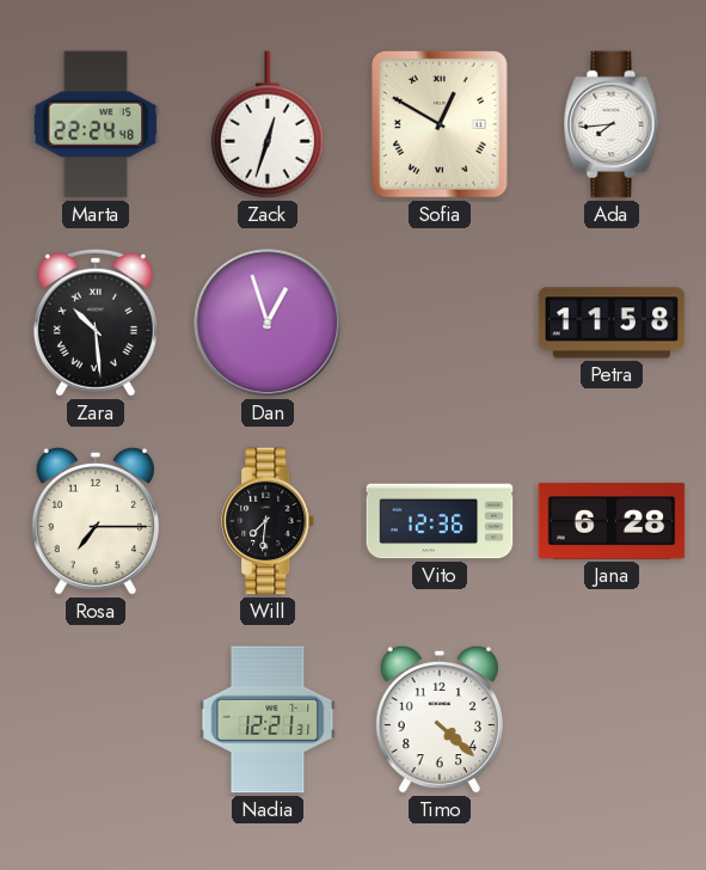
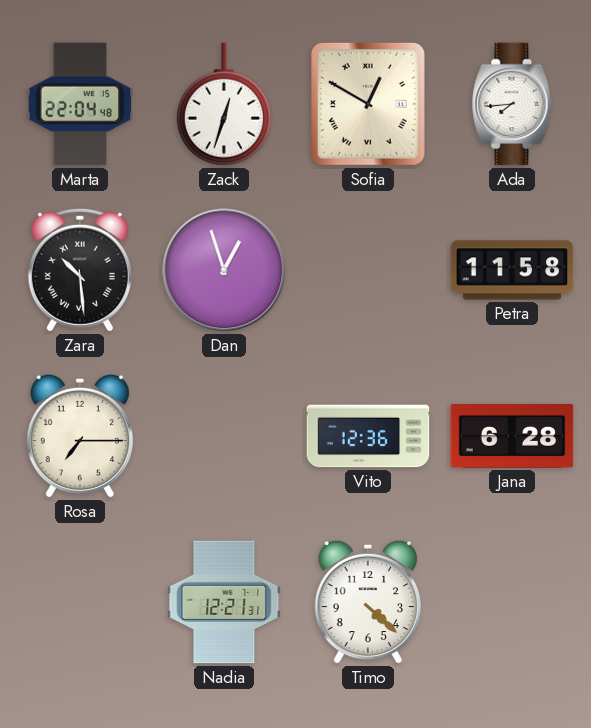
Marta: 22:24 -> 22:04
Will: 7:31 -> none
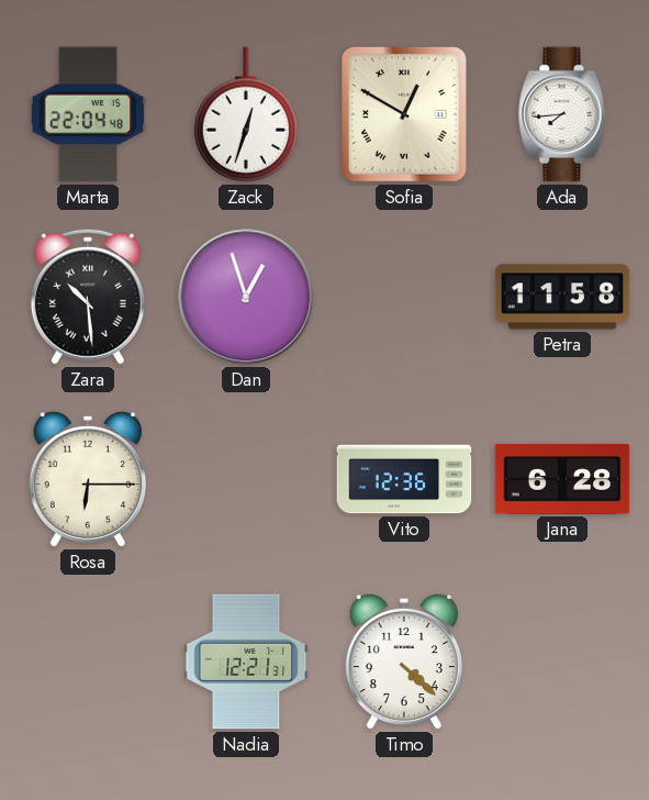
Rosa: 7:15 -> 6:15
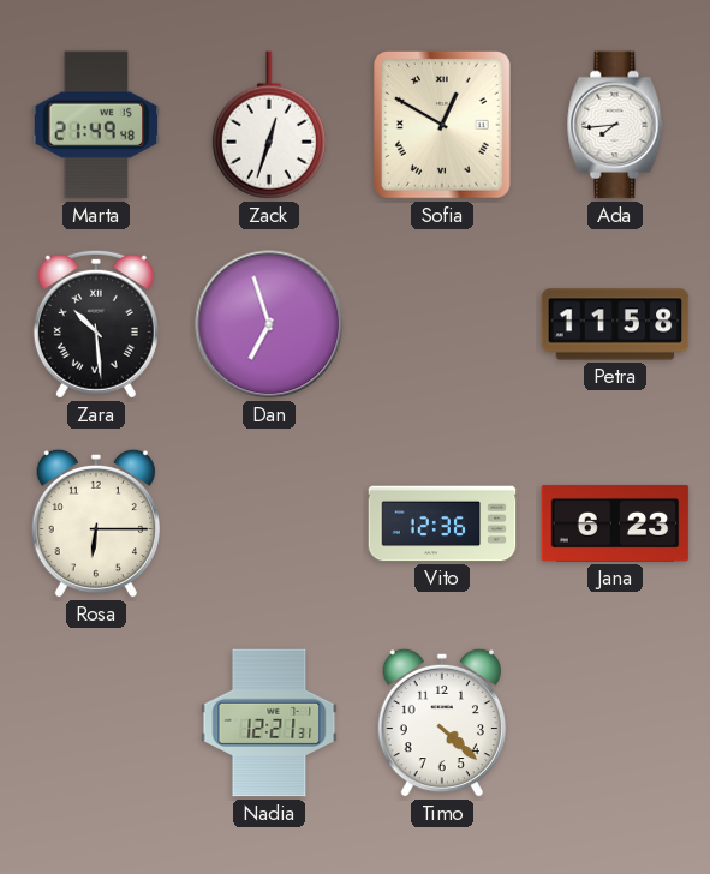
Marta: 22:04 -> 21:49
Dan: 12:57 -> 6:57
Jana: 6:28 -> 6:23
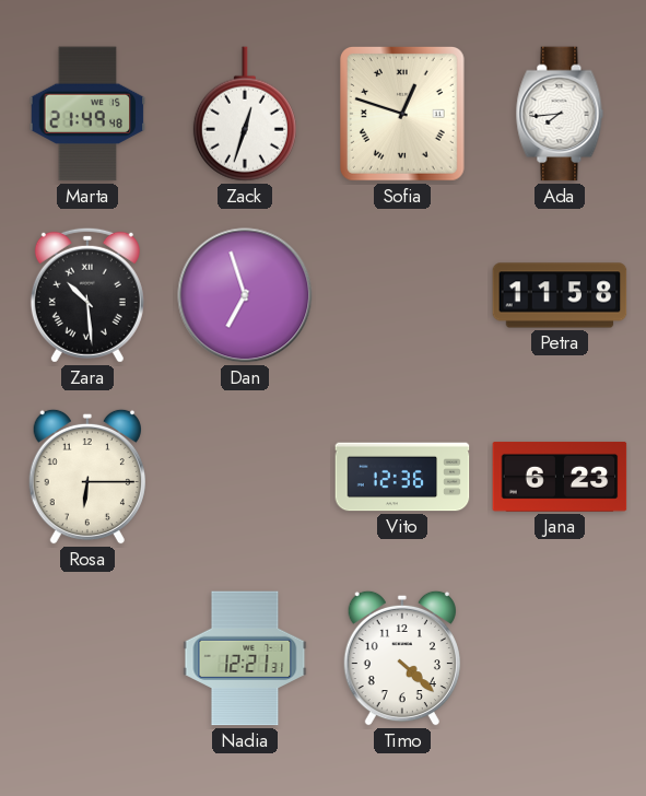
Sofia: 12:50 -> 12:48
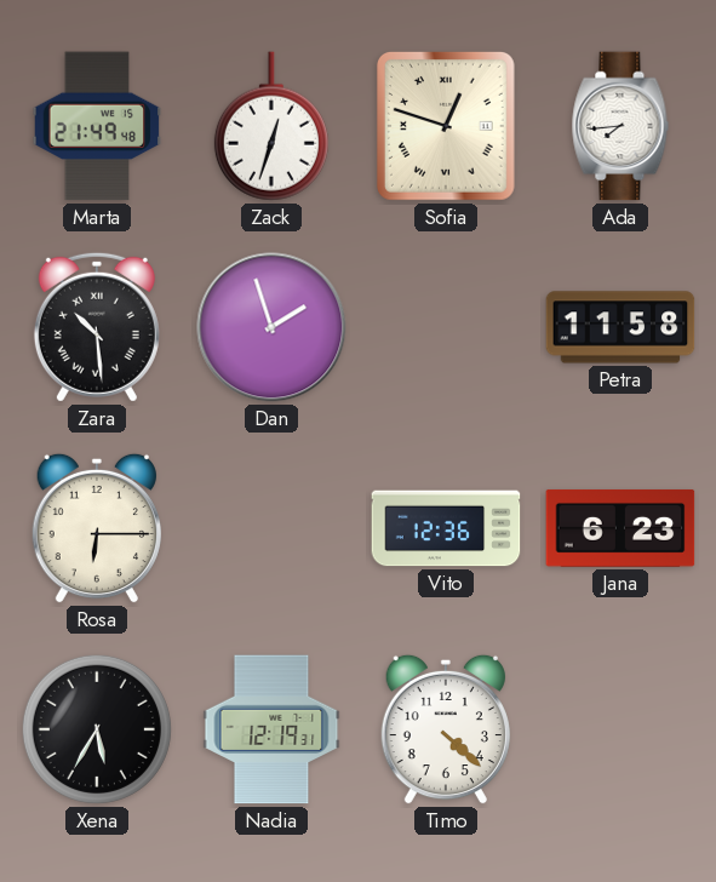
Dan: 6:57 -> 1:57
Xena: none -> 5:35
Nadia: 12:21 -> 12:19
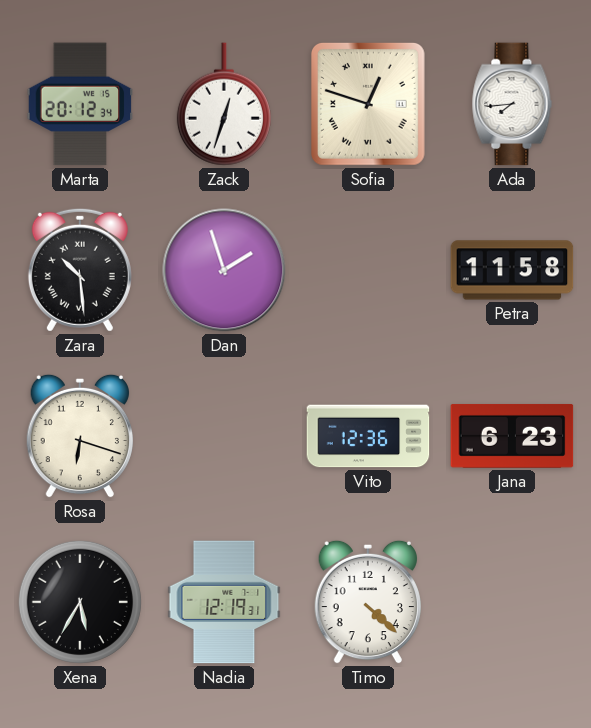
Marta: 21:49 -> 20:12
Rosa: 6:15 -> 6:18
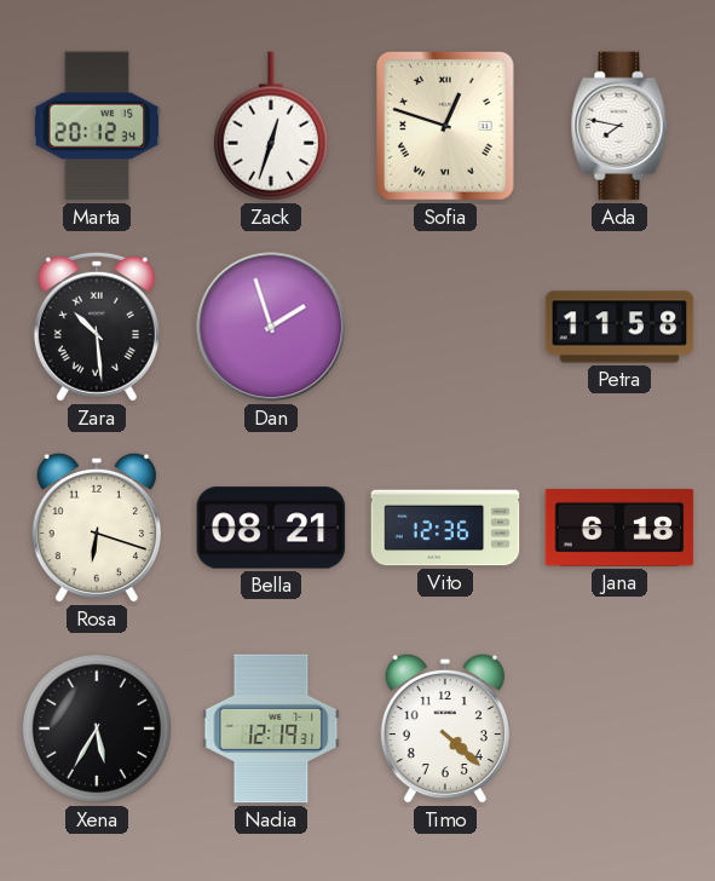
Ada: 7:44 -> 7:47
Bella: none -> 08:21
Jana: 6:23 -> 6:18
